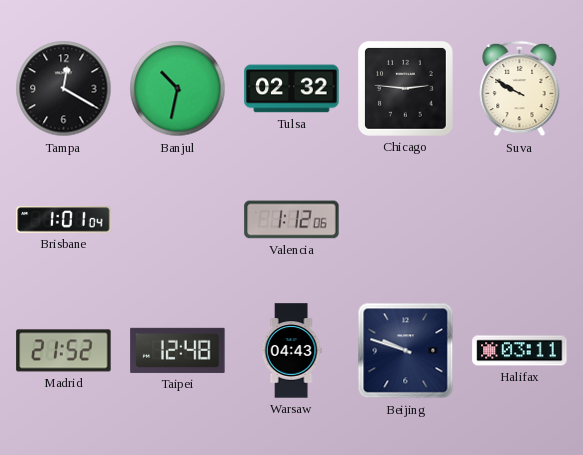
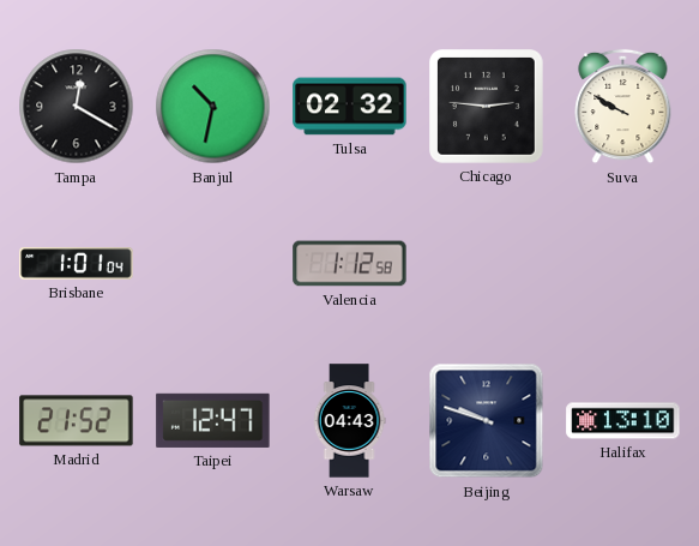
Valencia: 1:12:06 -> 1:12:58
Taipei: 12:48 -> 12:47
Halifax: 03:11 -> 13:10
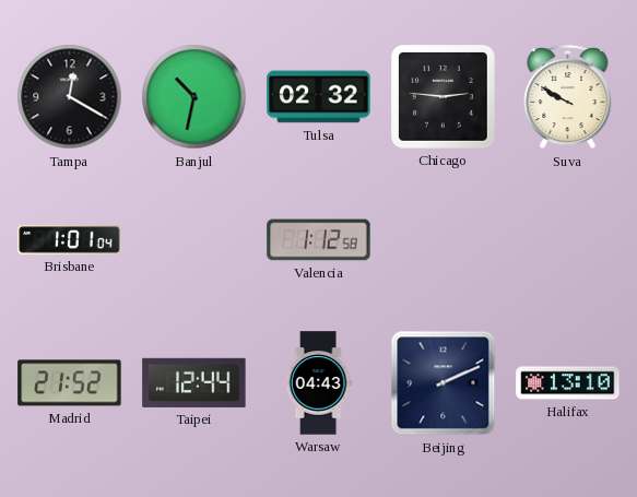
Taipei: 12:47 -> 12:44
Beijing: 9:48 -> 2:11
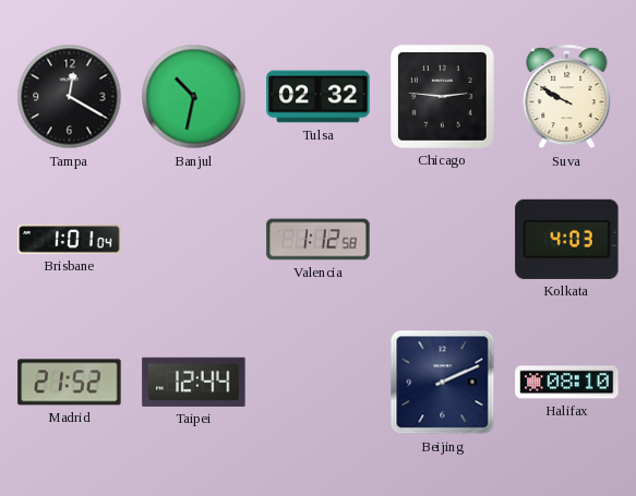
Kolkata: none -> 4:03
Warsaw: 04:43 -> none
Halifax: 13:10 -> 08:10
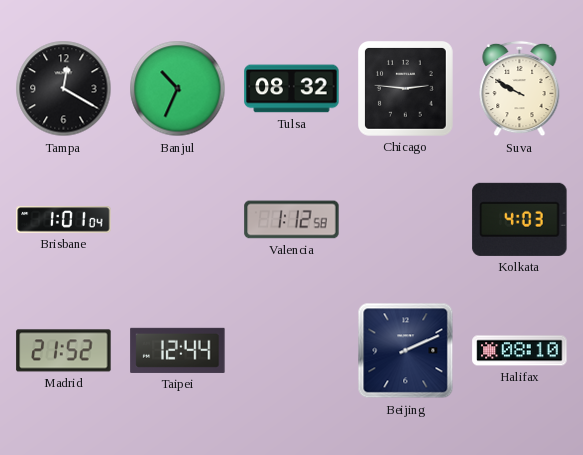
Banjul: 10:32 -> 10:34
Tulsa: 02:32 -> 08:32
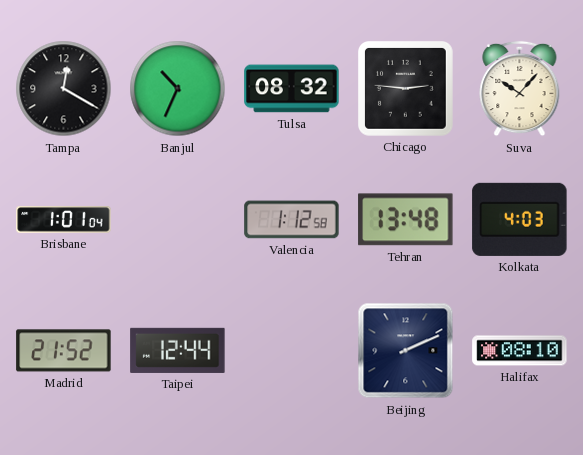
Suva: 9:50 -> 10:07
Tehran: none -> 13:48
